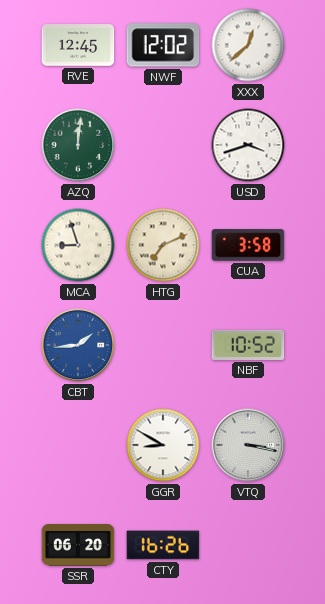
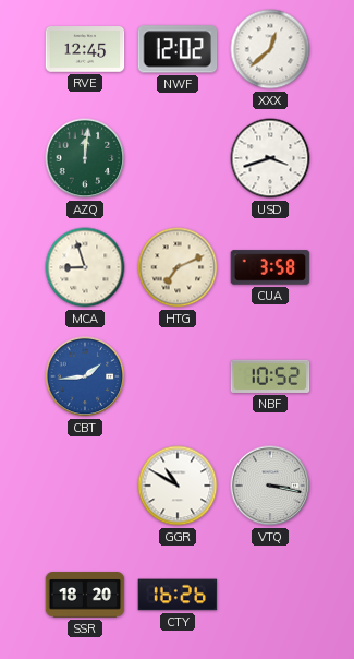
GGR: 8:50 -> 10:50
SSR: 06:20 -> 18:20
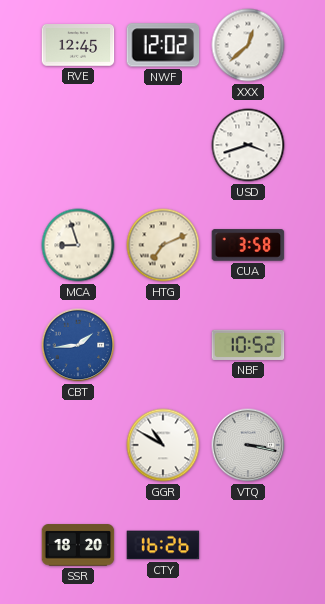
AZQ: 12:01 -> none
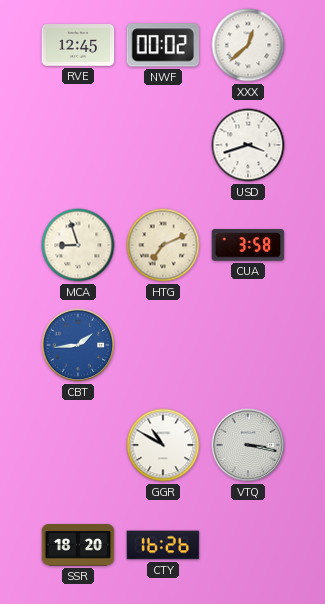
NWF: 12:02 -> 00:02
NBF: 10:52 -> none
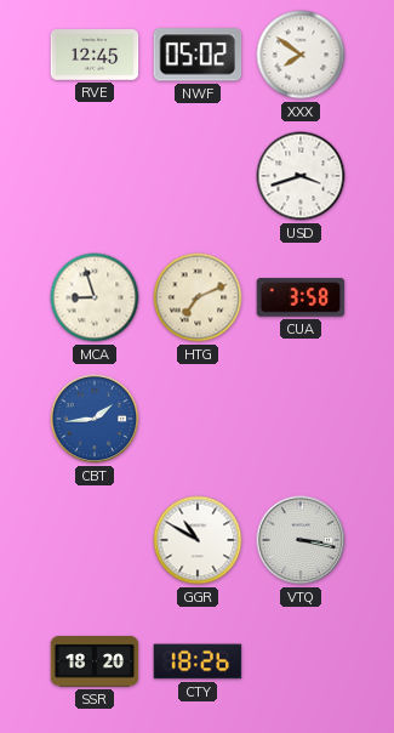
NWF: 00:02 -> 05:02
XXX: 12:38 -> 7:51
CTY: 16:26 -> 18:26
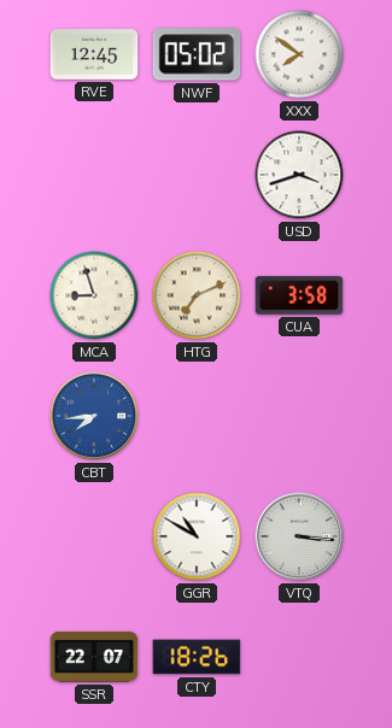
CBT: 1:44 -> 7:44
VTQ: 3:17 -> 3:16
SSR: 18:20 -> 22:07
